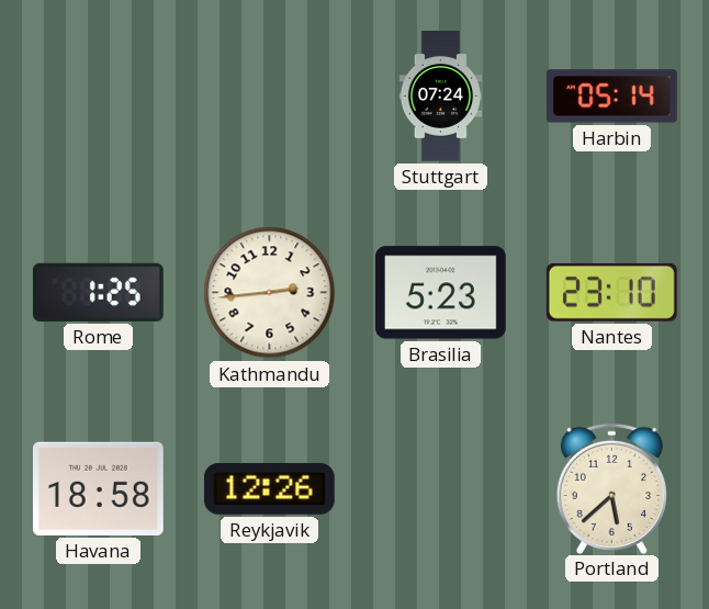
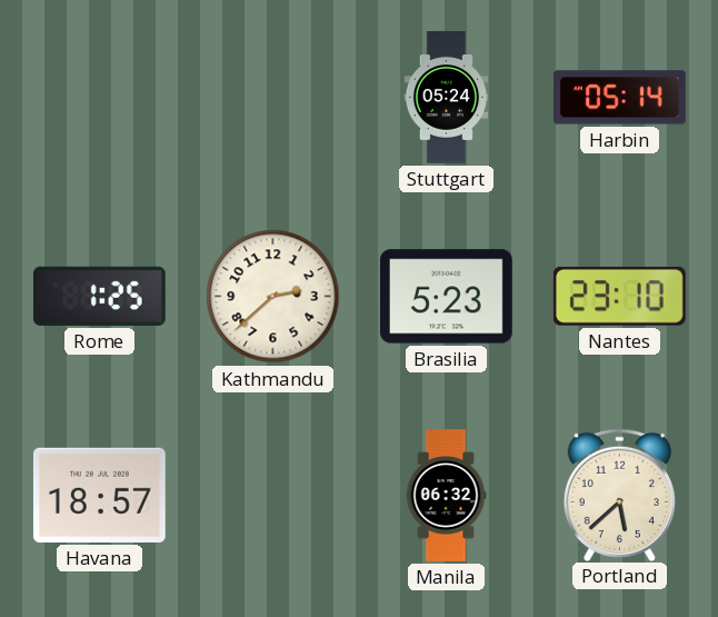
Stuttgart: 07:24 -> 05:24
Kathmandu: 2:44 -> 2:38
Havana: 18:58 -> 18:57
Reykjavik: 12:26 -> none
Manila: none -> 06:32
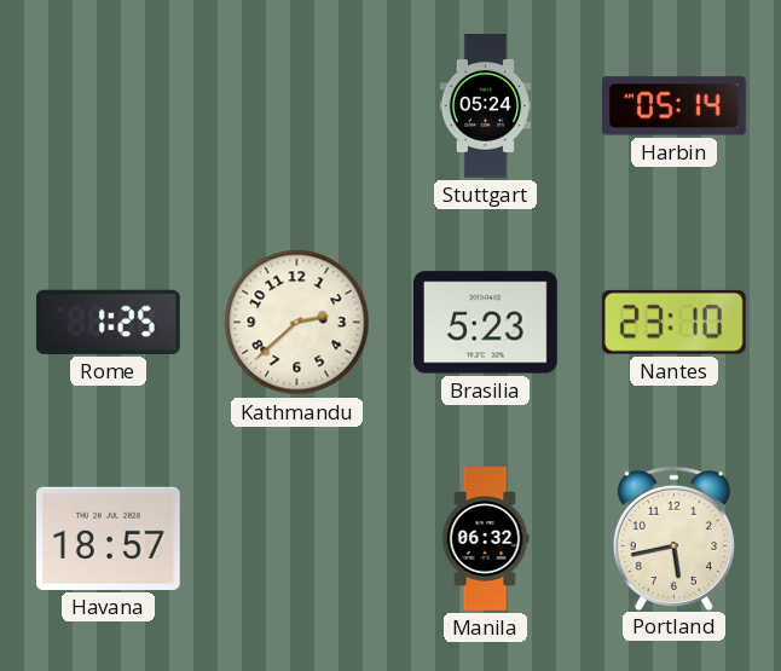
Portland: 5:38 -> 5:43
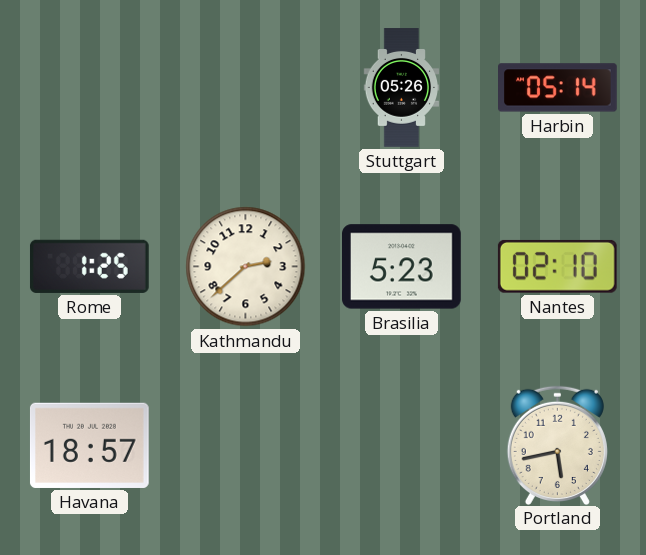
Stuttgart: 05:24 -> 05:26
Nantes: 23:10 -> 02:10
Manila: 06:32 -> none
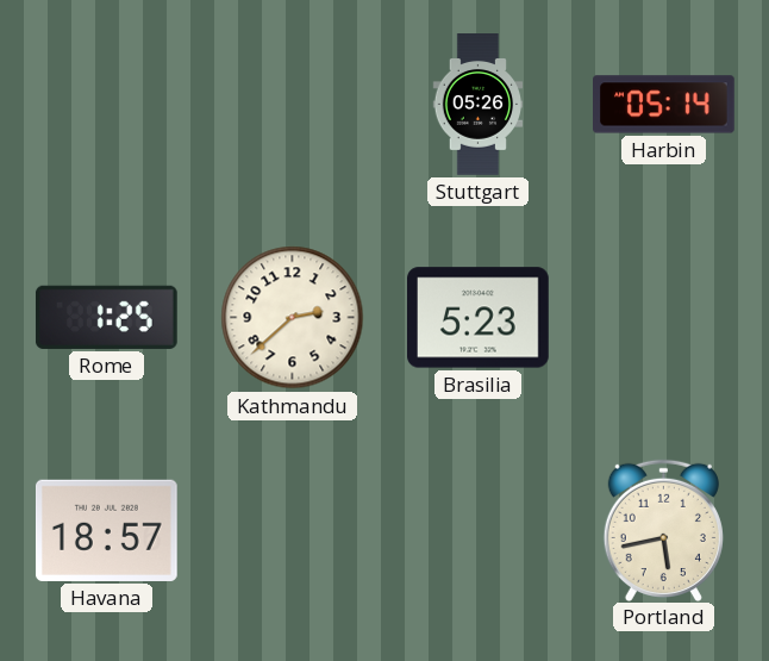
Nantes: 02:10 -> none
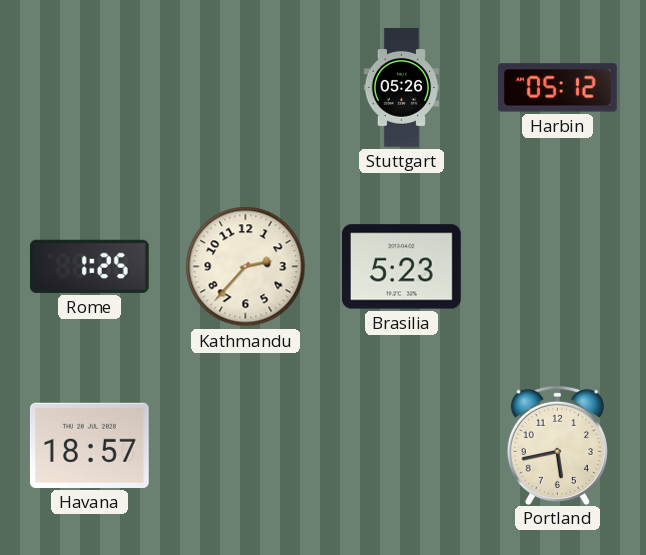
Harbin: 05:14 -> 05:12
Kathmandu: 2:38 -> 2:37
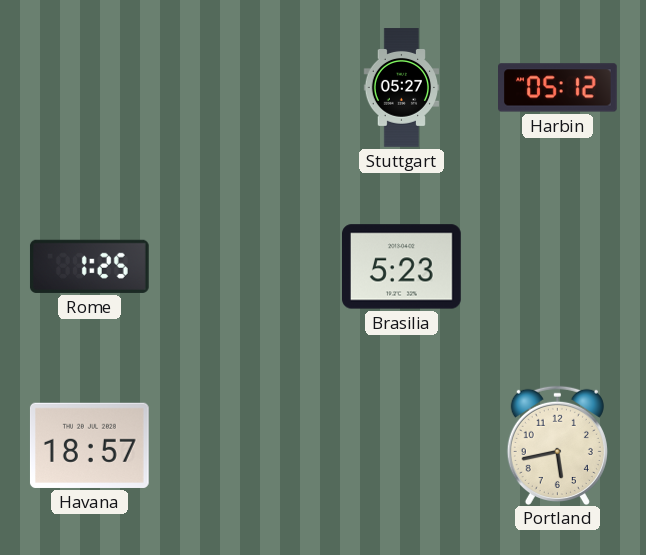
Stuttgart: 05:26 -> 05:27
Kathmandu: 2:37 -> none
